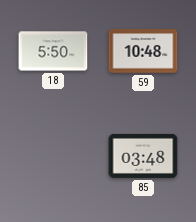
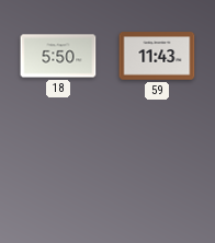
59: 10:48 -> 11:43
85: 03:48 -> none
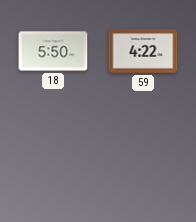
59: 11:43 -> 4:22
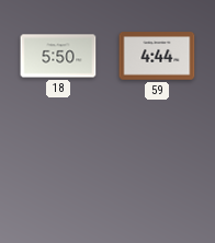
59: 4:22 -> 4:44
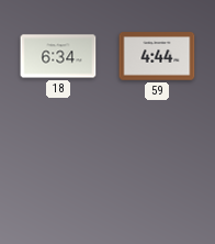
18: 5:50 -> 6:34
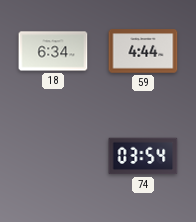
74: none -> 03:54
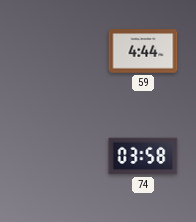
18: 6:34 -> none
74: 03:54 -> 03:58
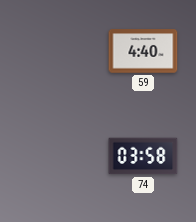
59: 4:44 -> 4:40
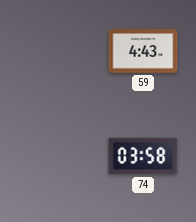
59: 4:40 -> 4:43
